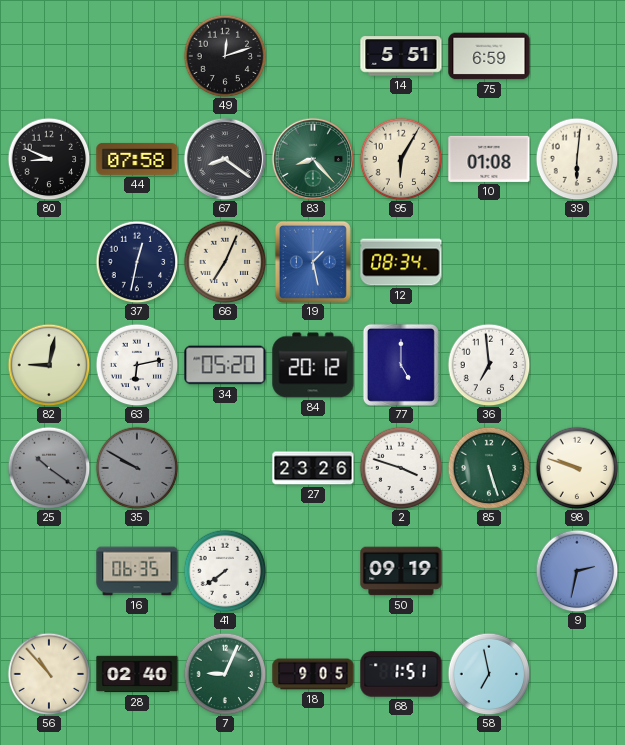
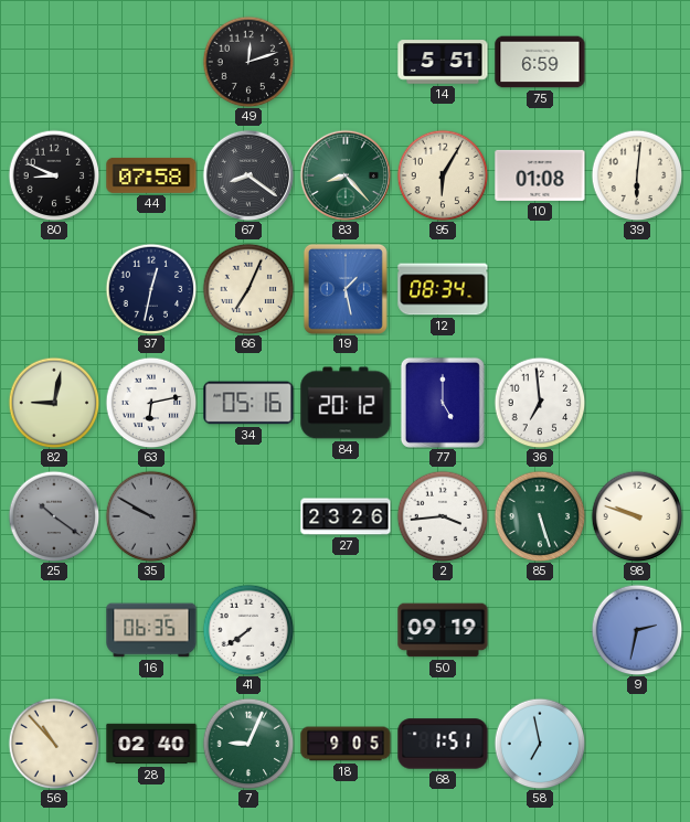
34: 05:20 -> 05:16
2: 3:48 -> 3:44
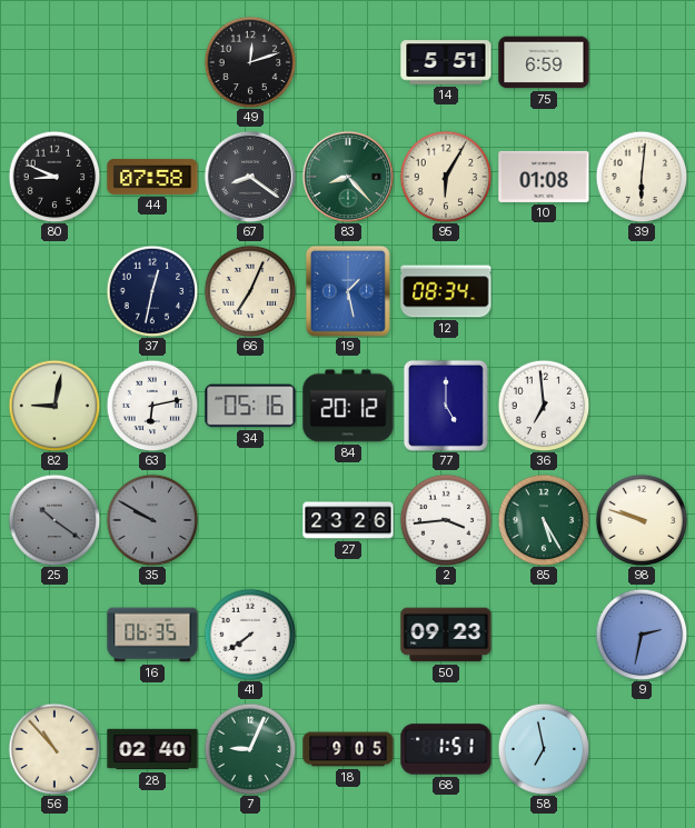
85: 5:27 -> 5:25
50: 09:19 -> 09:23
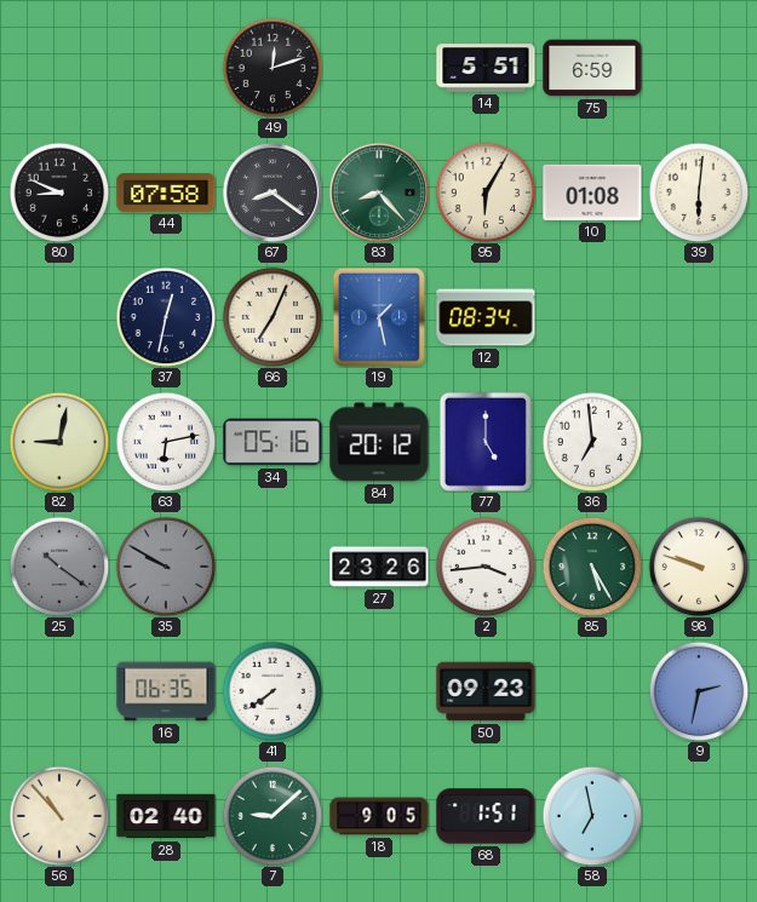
7: 9:04 -> 9:08
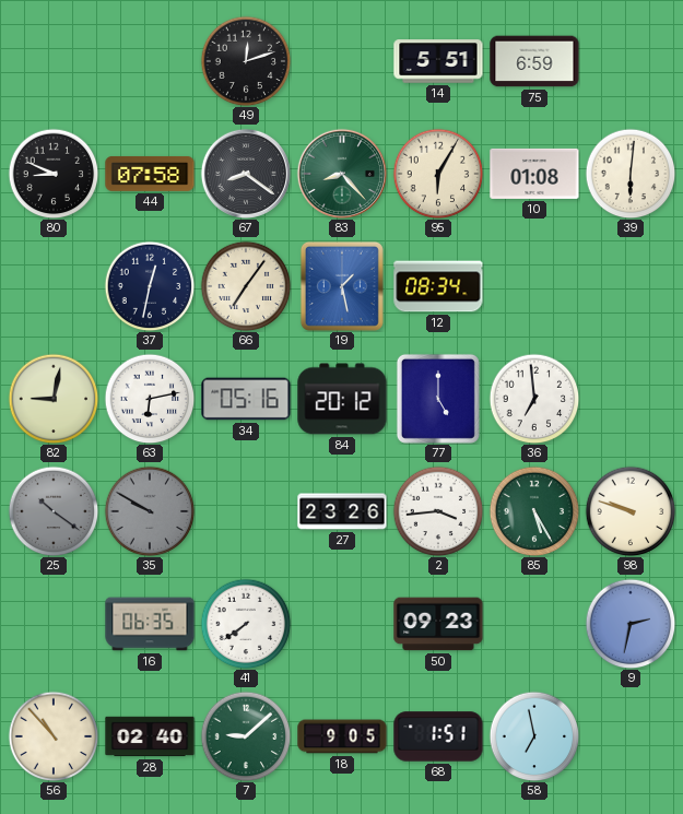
66: 7:04 -> 7:06
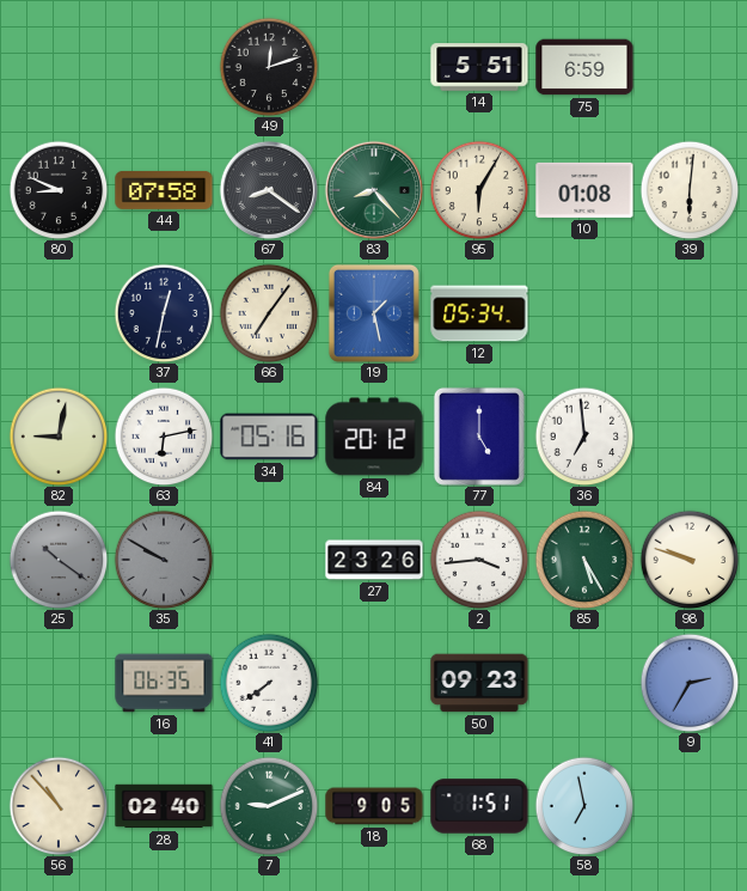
12: 08:34 -> 05:34
9: 2:32 -> 2:35
7: 9:08 -> 9:11
